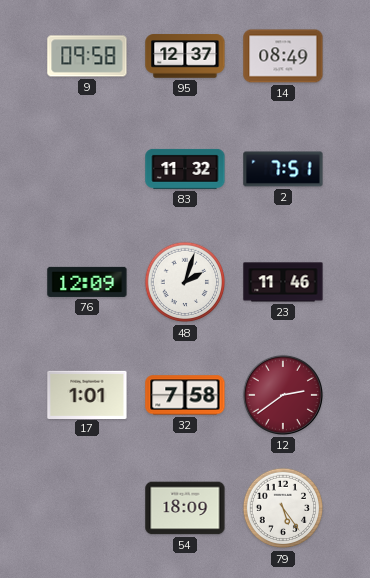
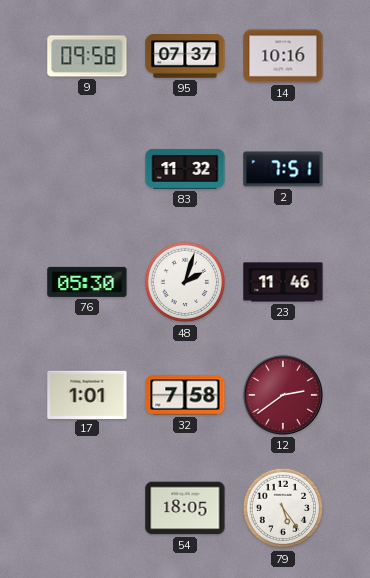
95: 12:37 -> 07:37
14: 08:49 -> 10:16
76: 12:09 -> 05:30
54: 18:09 -> 18:05
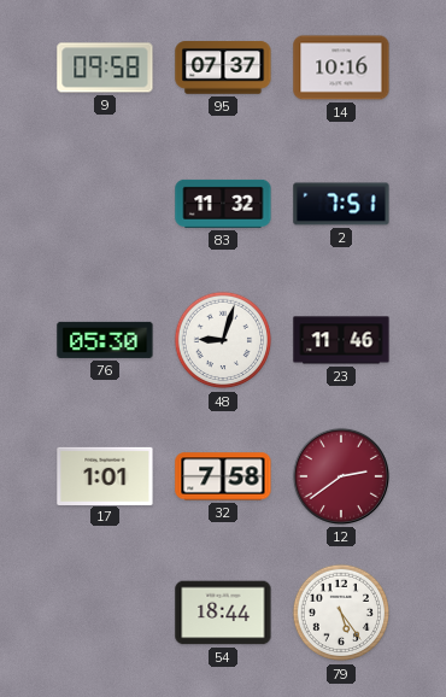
48: 2:03 -> 9:03
54: 18:05 -> 18:44
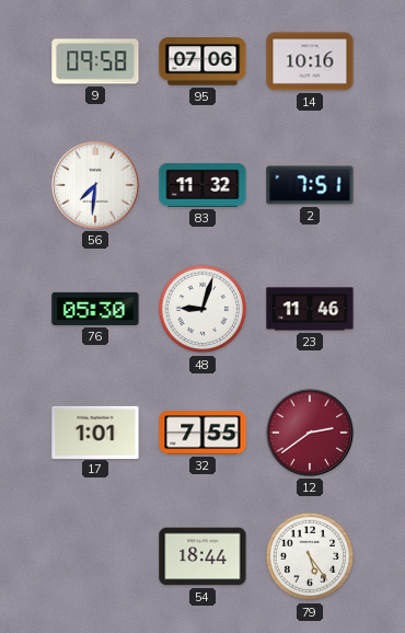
95: 07:37 -> 07:06
56: none -> 7:31
32: 7:58 -> 7:55
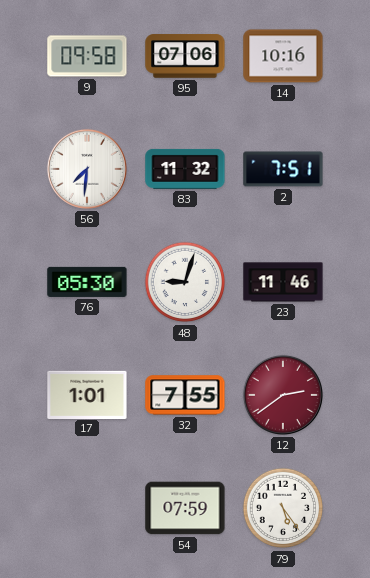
54: 18:44 -> 07:59
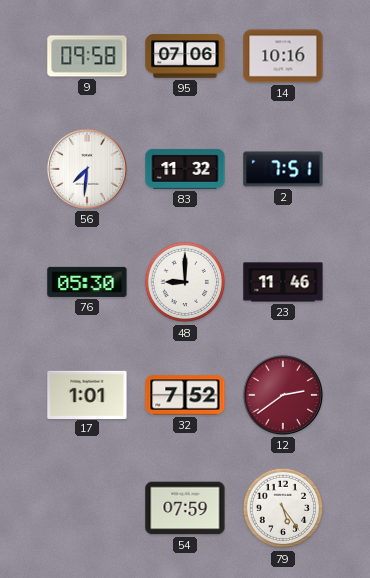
48: 9:03 -> 9:00
32: 7:55 -> 7:52
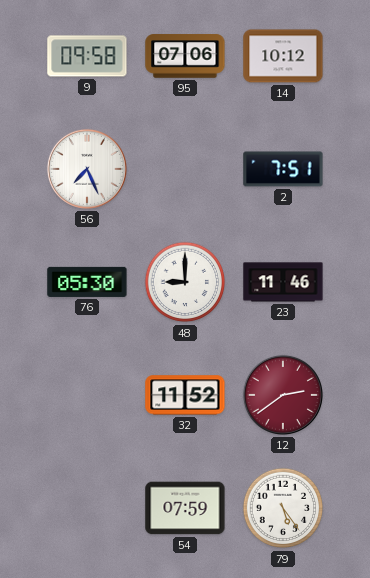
14: 10:16 -> 10:12
56: 7:31 -> 7:26
83: 11:32 -> none
17: 1:01 -> none
32: 7:52 -> 11:52
